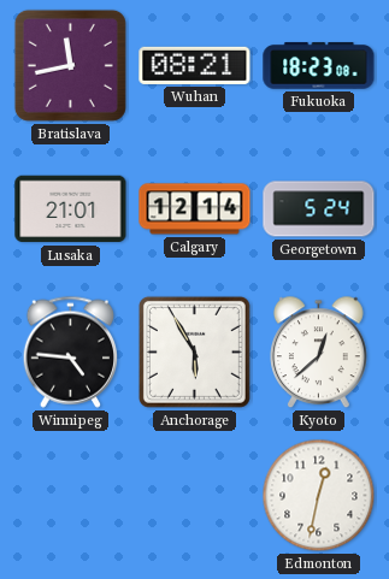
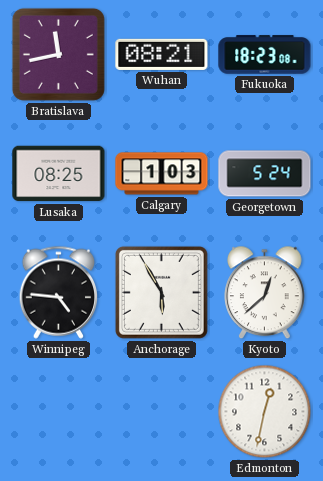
Lusaka: 21:01 -> 08:25
Calgary: 12:14 -> 1:03
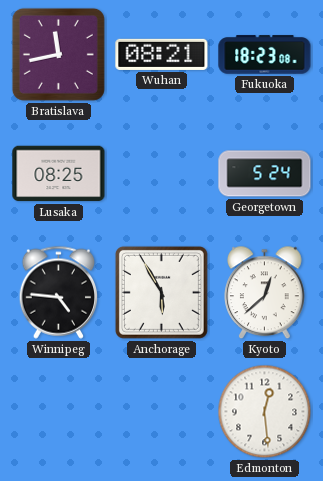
Calgary: 1:03 -> none
Edmonton: 12:32 -> 12:29
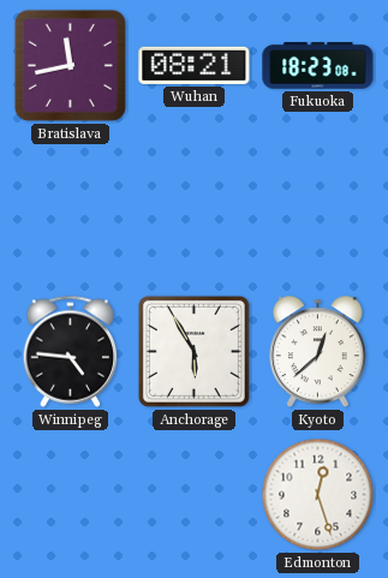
Lusaka: 08:25 -> none
Georgetown: 5:24 -> none
Edmonton: 12:29 -> 12:27
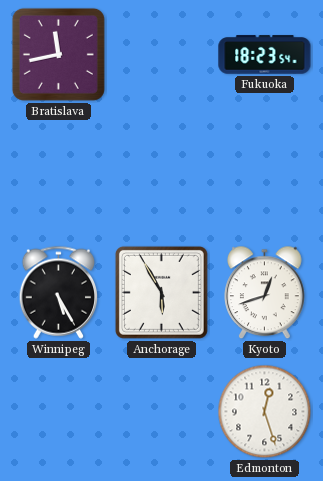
Wuhan: 08:21 -> none
Fukuoka: 18:23:08 -> 18:23:54
Winnipeg: 4:46 -> 5:25
Kyoto: 12:38 -> 12:42
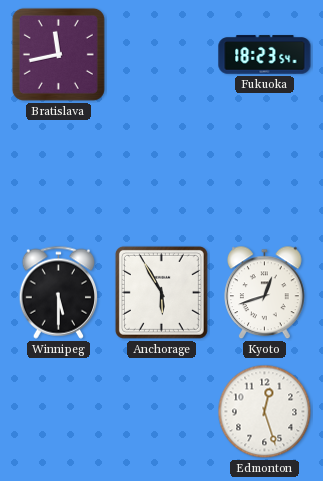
Winnipeg: 5:25 -> 5:30
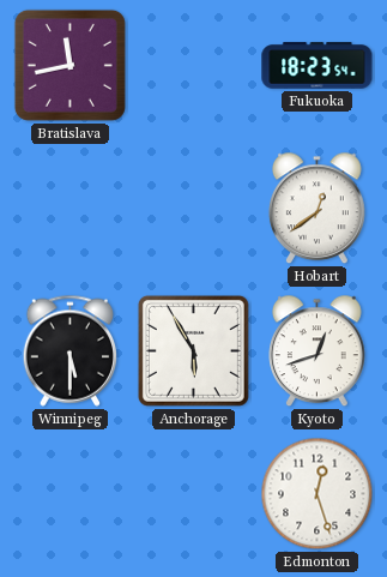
Hobart: none -> 12:39
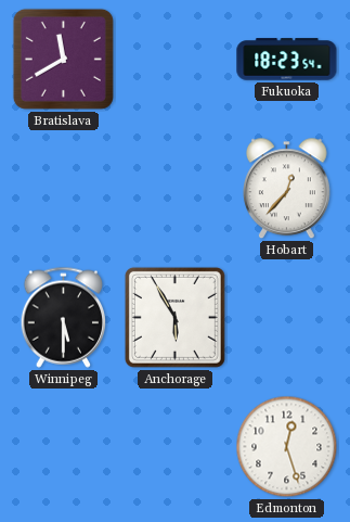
Bratislava: 11:43 -> 11:40
Hobart: 12:39 -> 12:37
Kyoto: 12:42 -> none
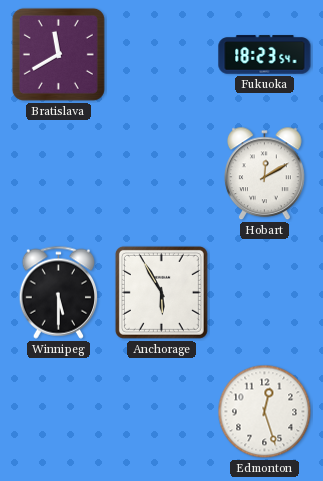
Hobart: 12:37 -> 12:10
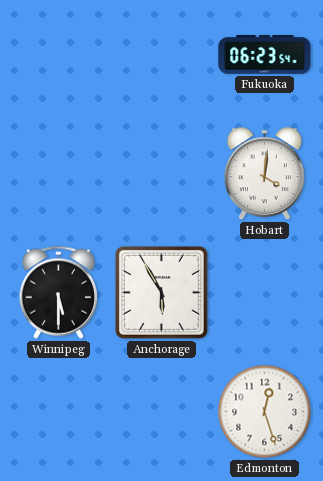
Bratislava: 11:40 -> none
Fukuoka: 18:23 -> 06:23
Hobart: 12:10 -> 4:01
